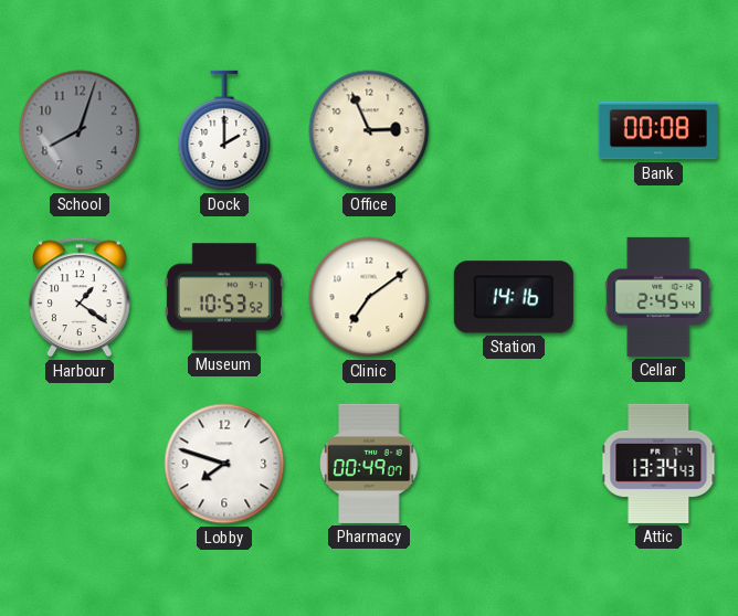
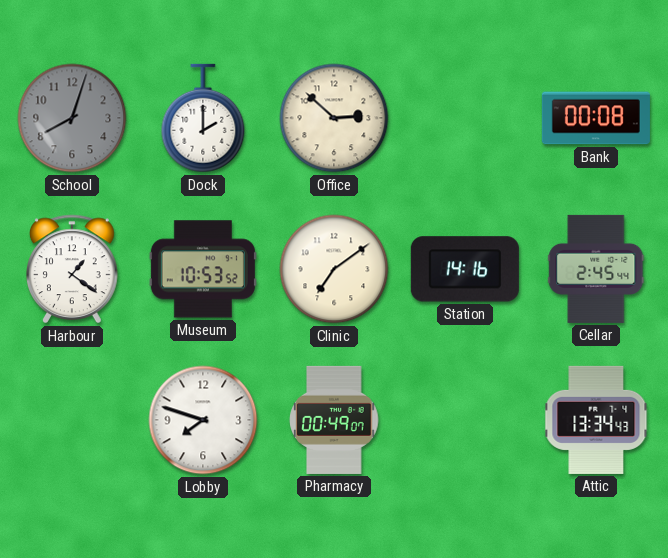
Office: 2:56 -> 2:52
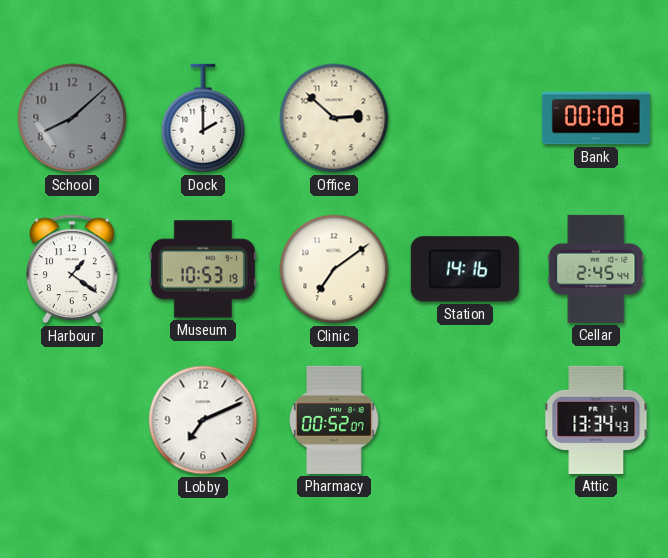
School: 8:03 -> 8:08
Museum: 10:53:52 -> 10:53:19
Lobby: 7:48 -> 7:11
Pharmacy: 00:49 -> 00:52
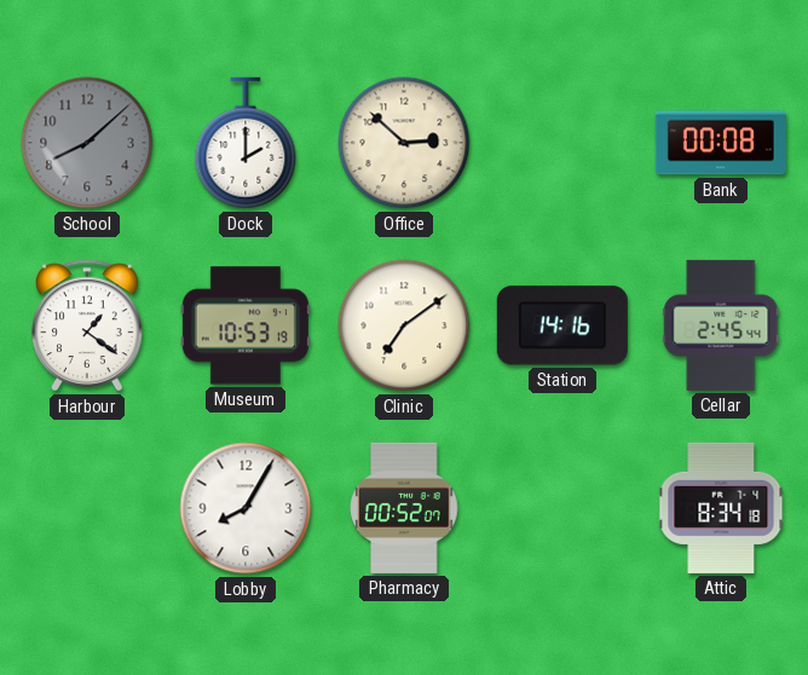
Lobby: 7:11 -> 8:05
Attic: 13:34 -> 8:34
